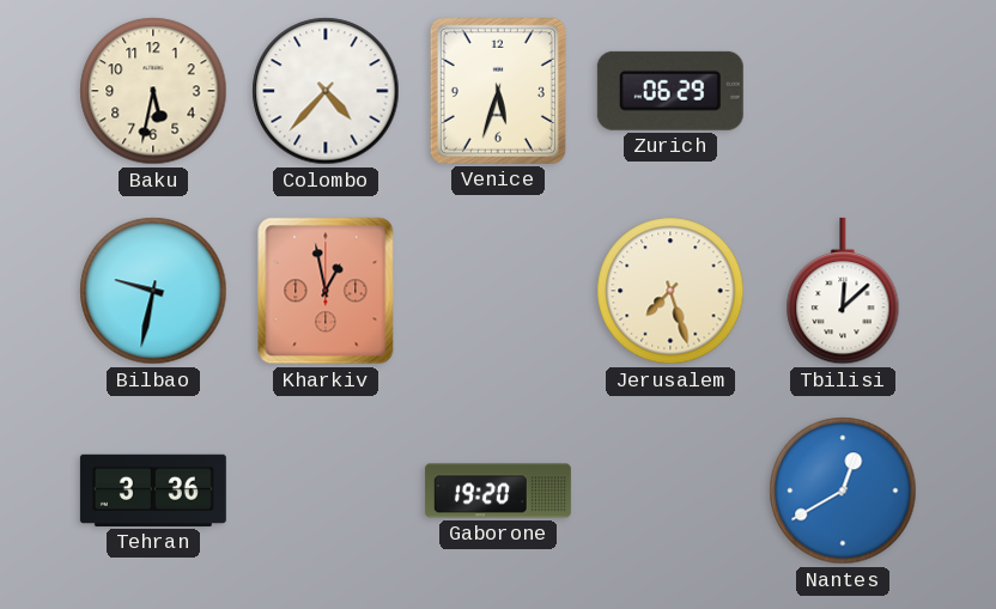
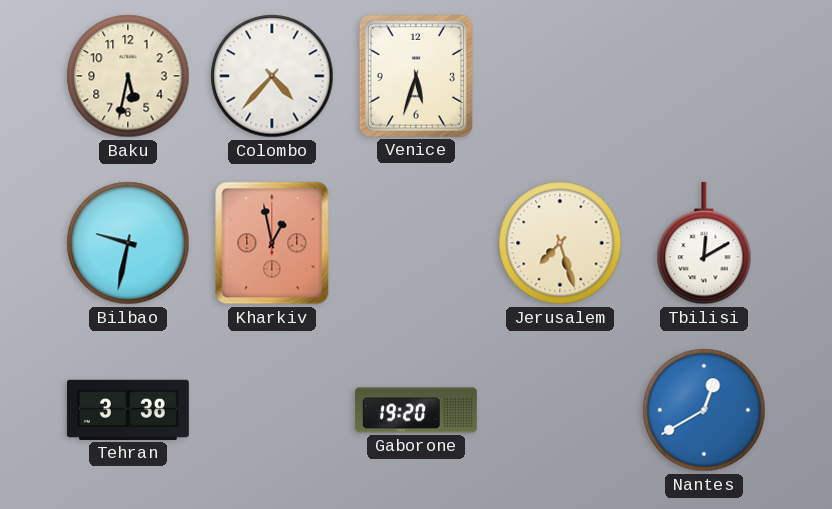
Zurich: 06:29 -> none
Tbilisi: 12:08 -> 12:10
Tehran: 3:36 -> 3:38
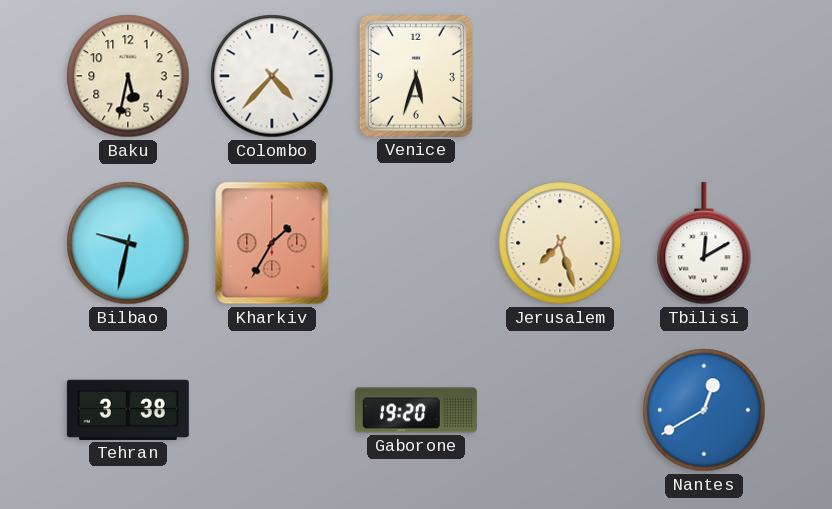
Kharkiv: 12:58 -> 1:35
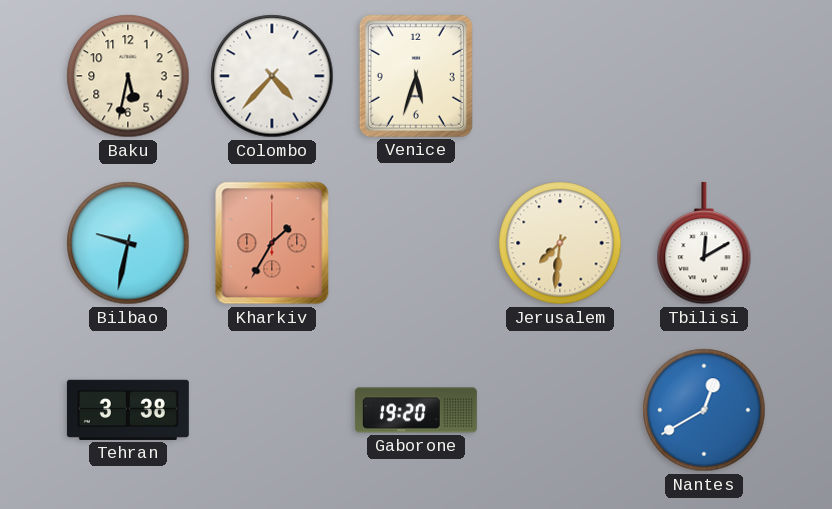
Jerusalem: 7:27 -> 7:31
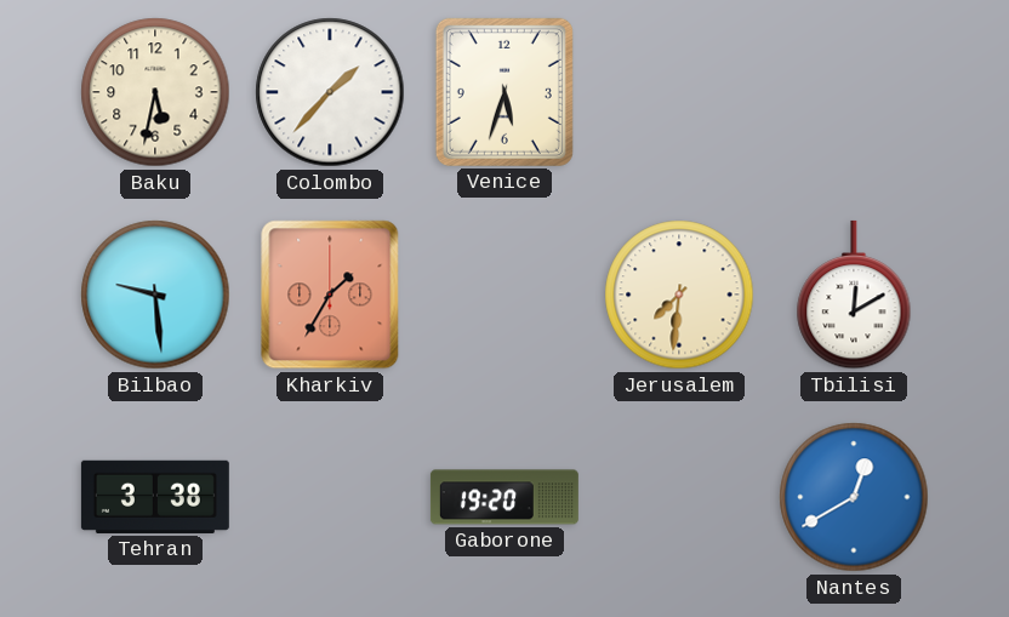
Colombo: 4:37 -> 1:37
Bilbao: 9:32 -> 9:29
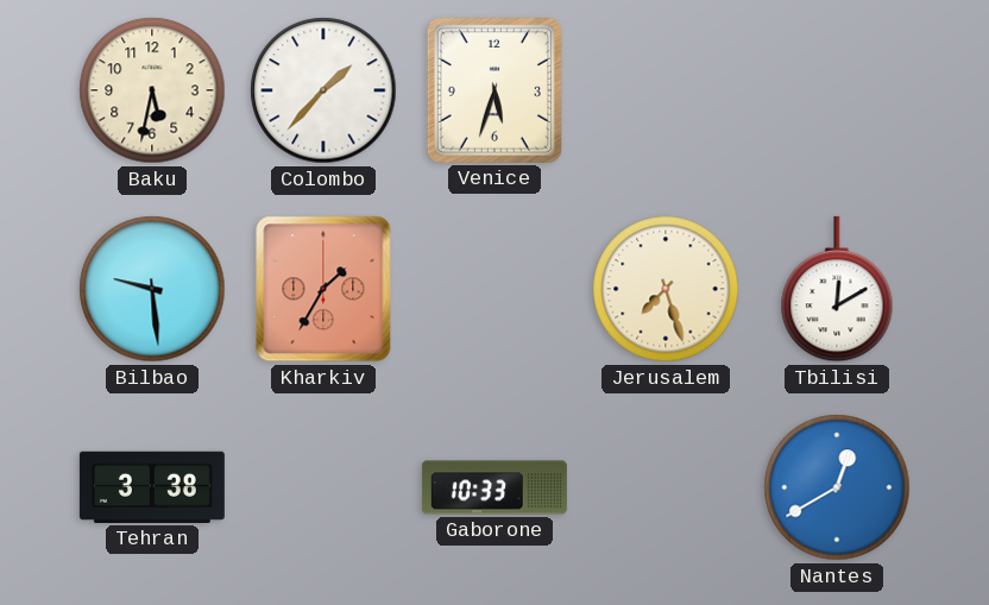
Jerusalem: 7:31 -> 7:27
Gaborone: 19:20 -> 10:33
